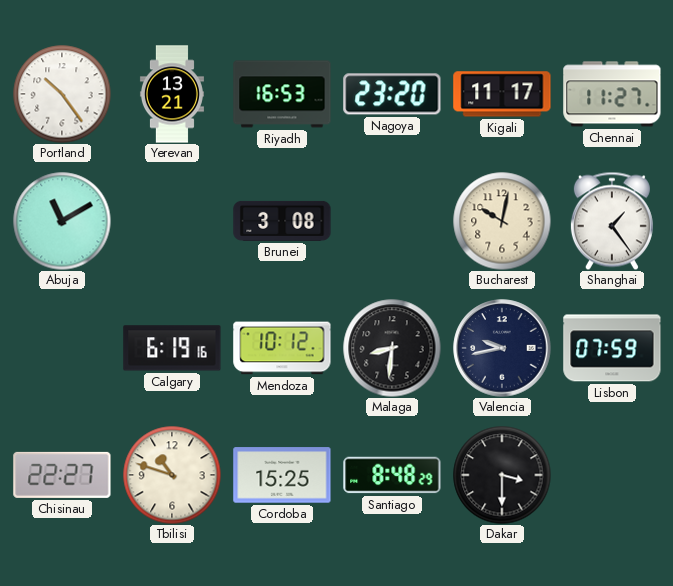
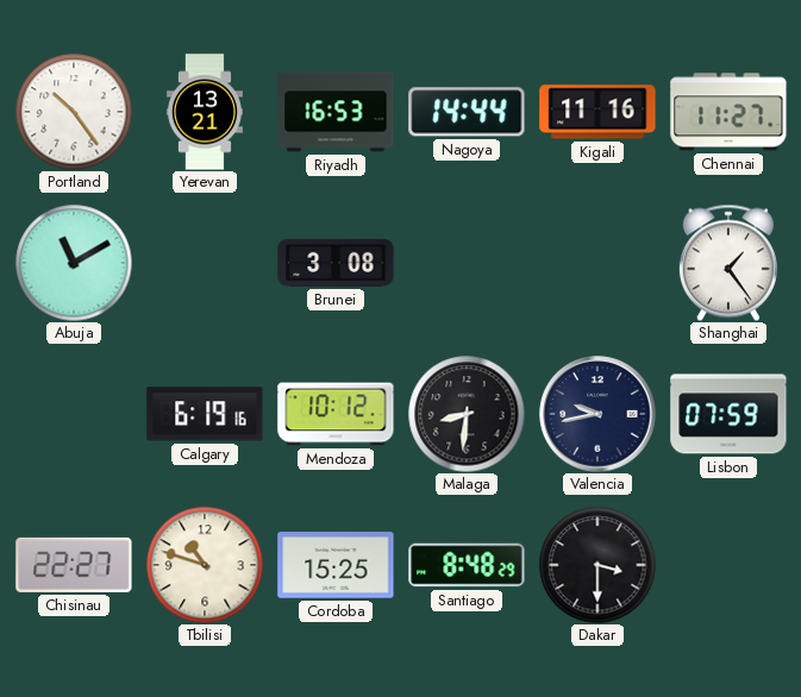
Nagoya: 23:20 -> 14:44
Kigali: 11:17 -> 11:16
Bucharest: 10:02 -> none
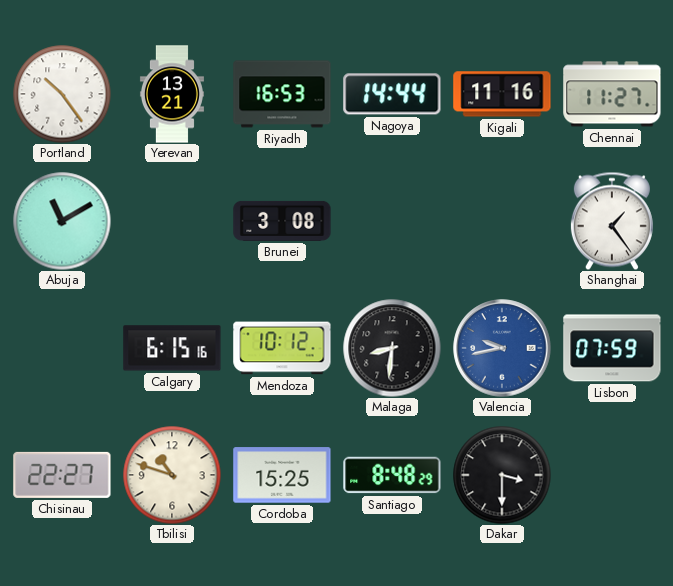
Calgary: 6:19 -> 6:15
Valencia dial: navy -> blue
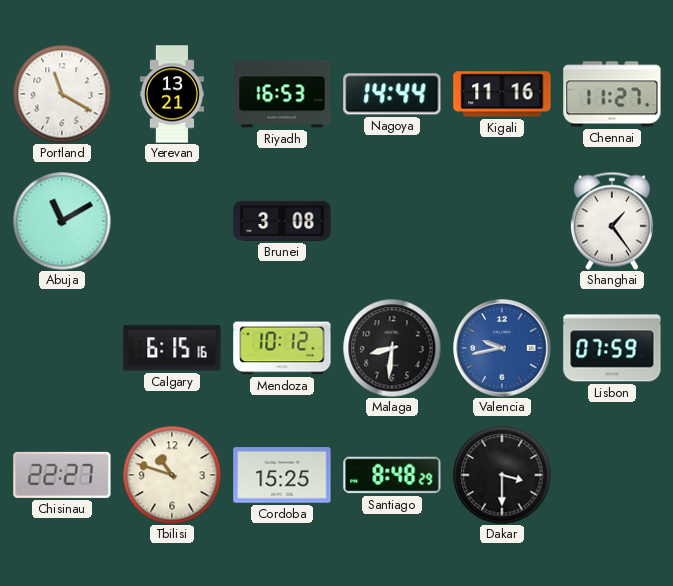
Portland: 10:24 -> 11:20
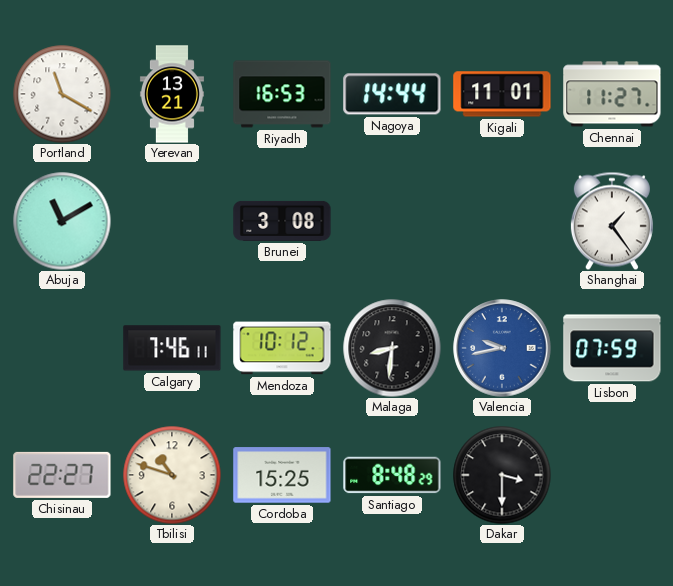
Kigali: 11:16 -> 11:01
Calgary: 6:15 -> 7:46
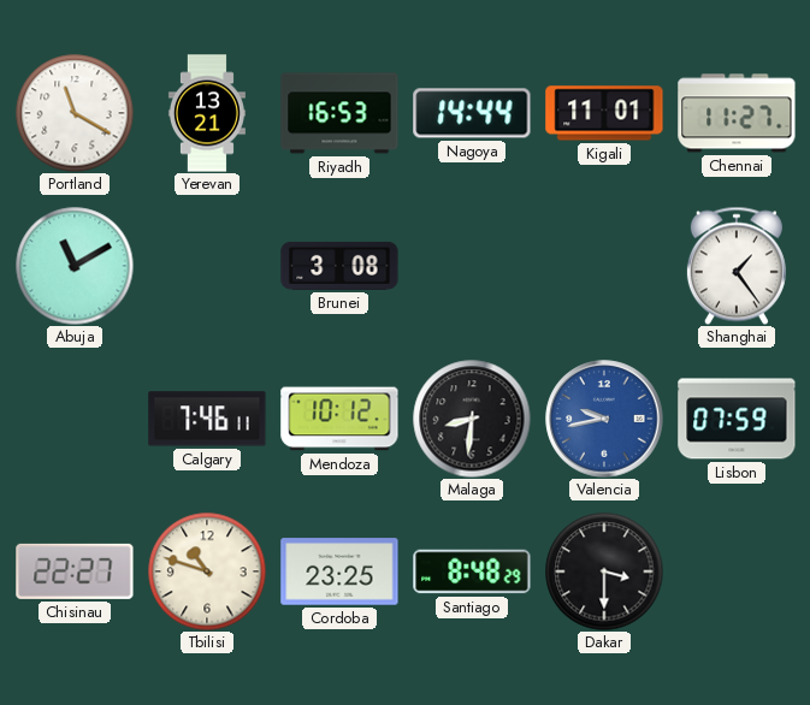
Cordoba: 15:25 -> 23:25
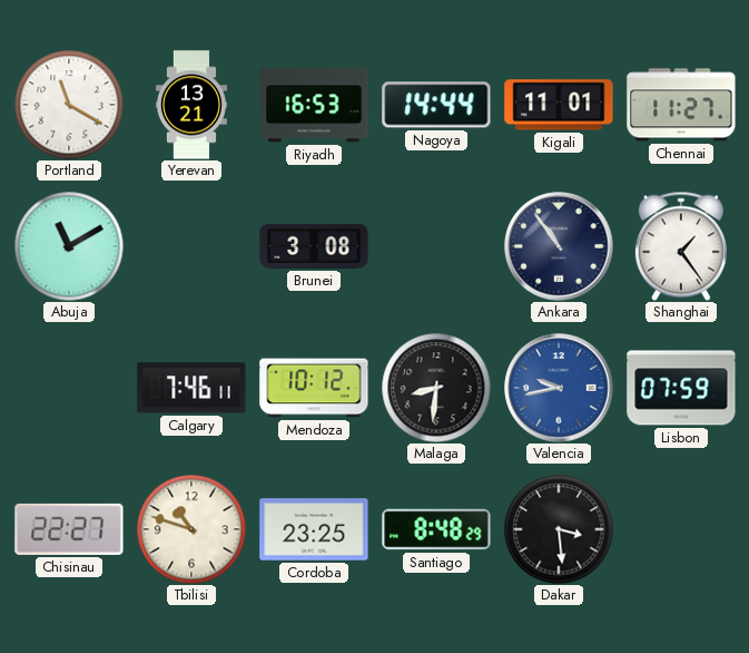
Ankara: none -> 10:54
Dakar: 3:30 -> 3:29
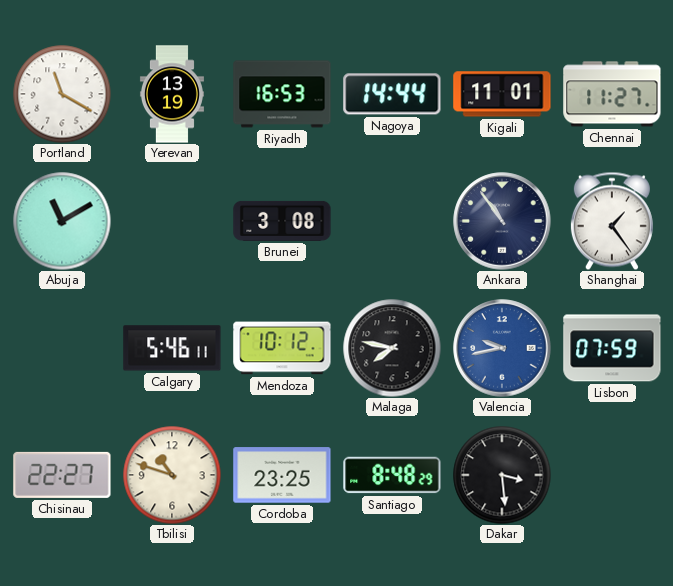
Yerevan: 13:21 -> 13:19
Calgary: 7:46 -> 5:46
Malaga: 8:31 -> 7:47
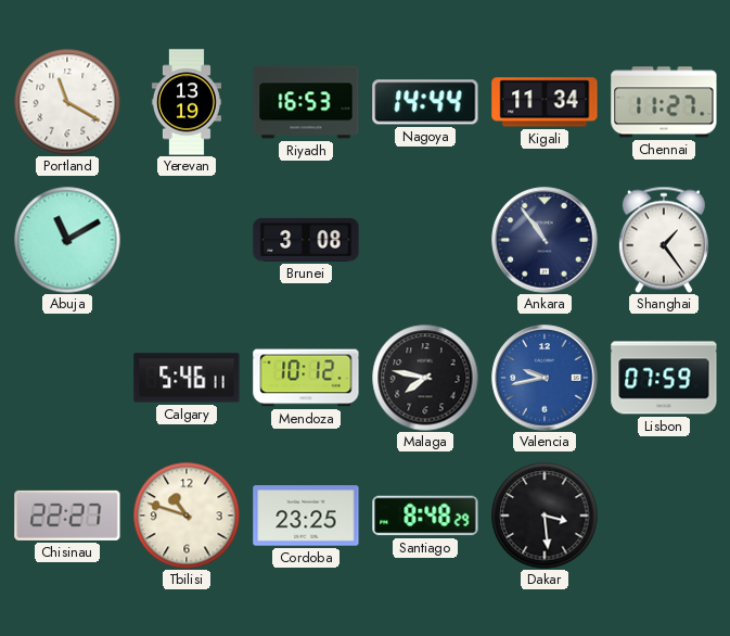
Kigali: 11:01 -> 11:34
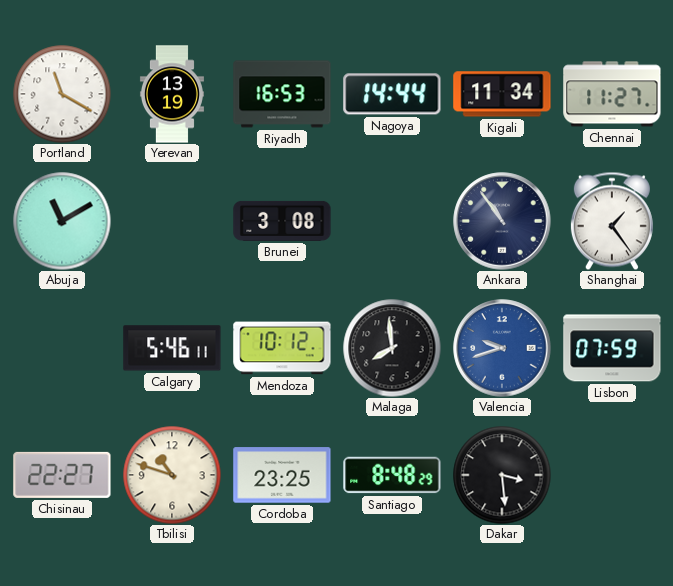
Malaga: 7:47 -> 7:59
Valencia: 9:43 -> 9:42
